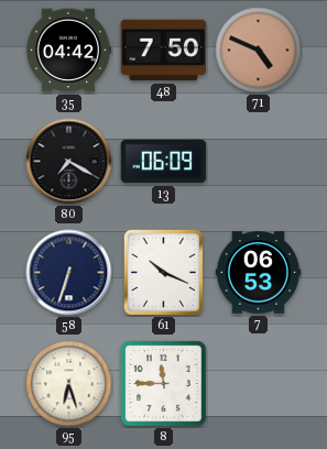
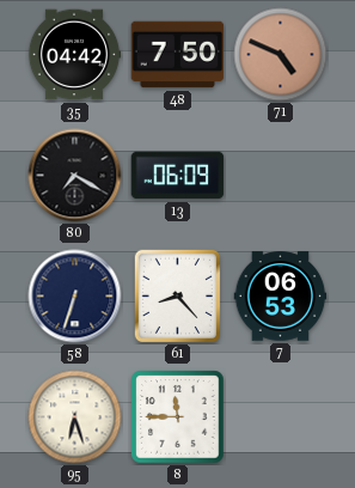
61: 10:19 -> 8:23
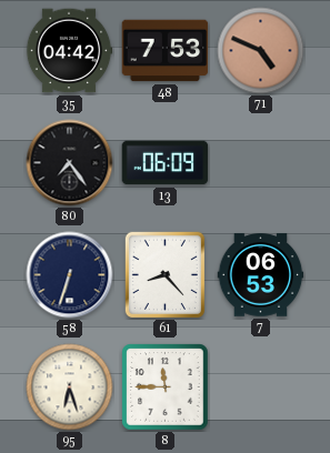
48: 7:50 -> 7:53
80: 7:20 -> 7:24
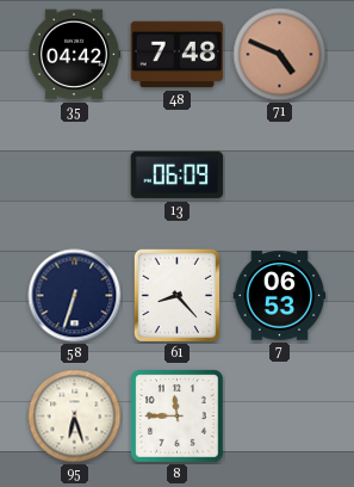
48: 7:53 -> 7:48
80: 7:24 -> none
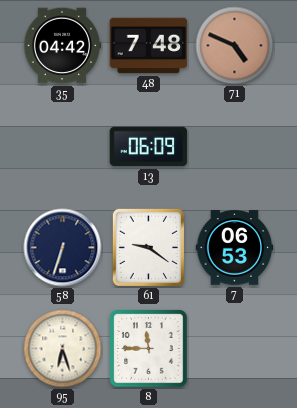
61: 8:23 -> 9:21
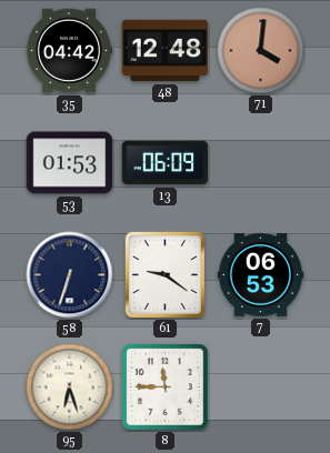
48: 7:48 -> 12:48
71: 4:49 -> 4:01
53: none -> 01:53
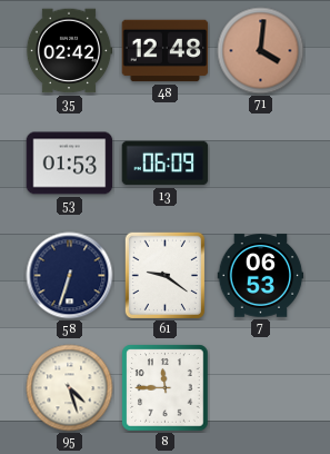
35: 04:42 -> 02:42
95: 6:27 -> 4:27
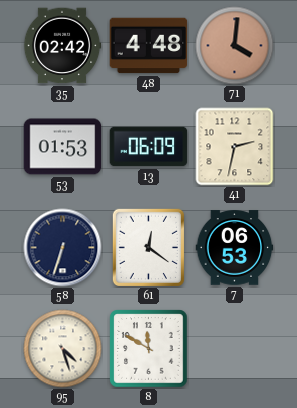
48: 12:48 -> 4:48
41: none -> 2:32
61: 9:21 -> 12:21
8: 11:45 -> 11:50
